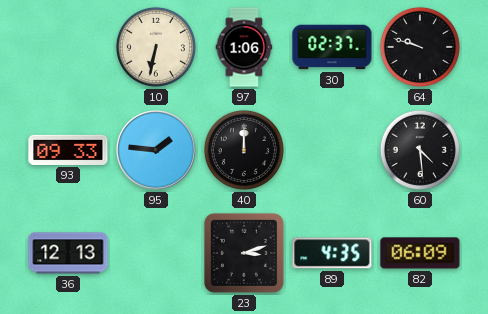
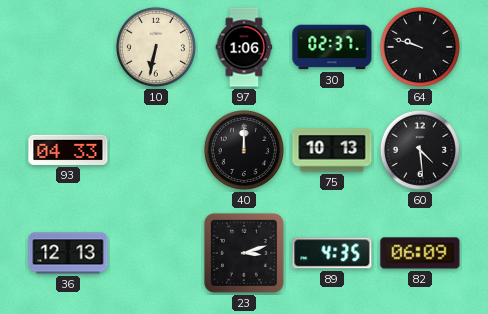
93: 09:33 -> 04:33
95: 1:46 -> none
75: none -> 10:13
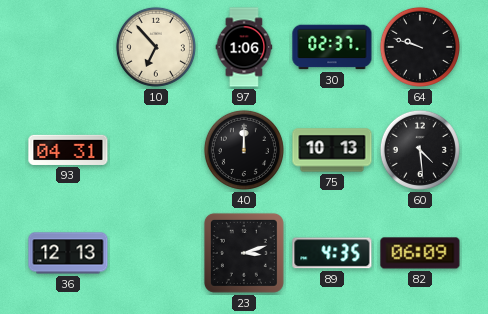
10: 6:32 -> 6:53
93: 04:33 -> 04:31
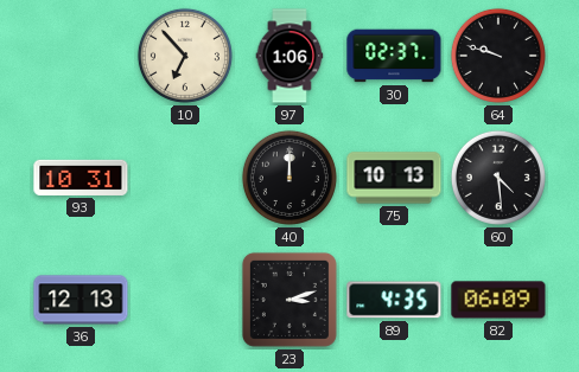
93: 04:31 -> 10:31
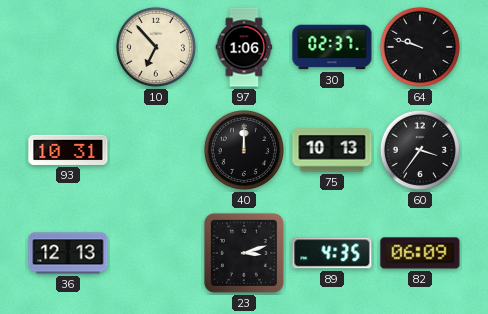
60: 4:29 -> 3:36
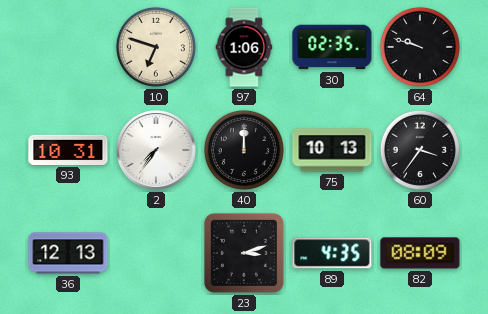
10: 6:53 -> 6:48
30: 02:37 -> 02:35
2: none -> 7:36
82: 06:09 -> 08:09
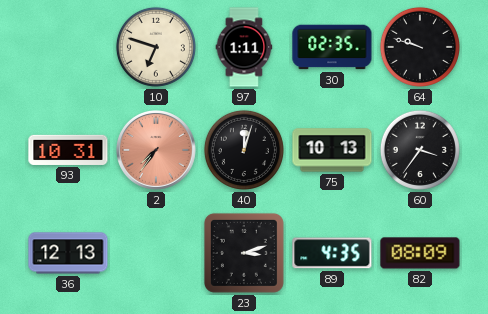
97: 1:06 -> 1:11
2 dial: white -> salmon
40: 12:00 -> 12:03
